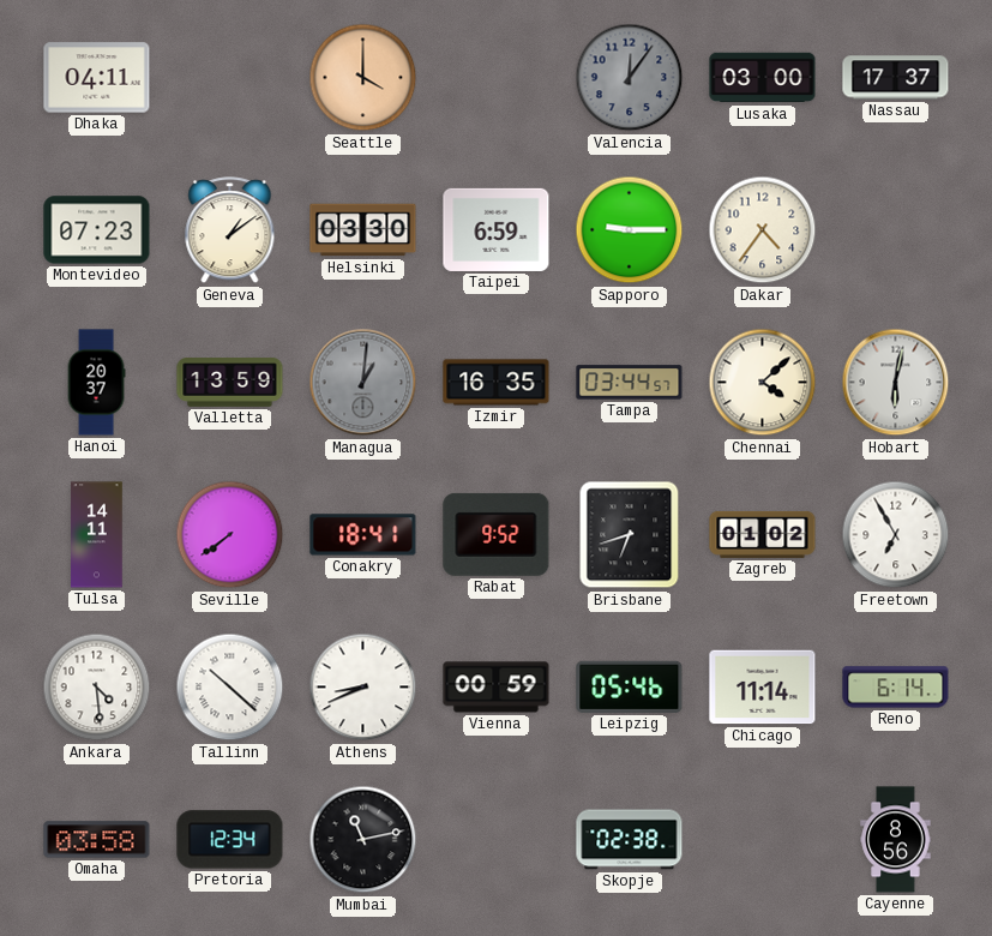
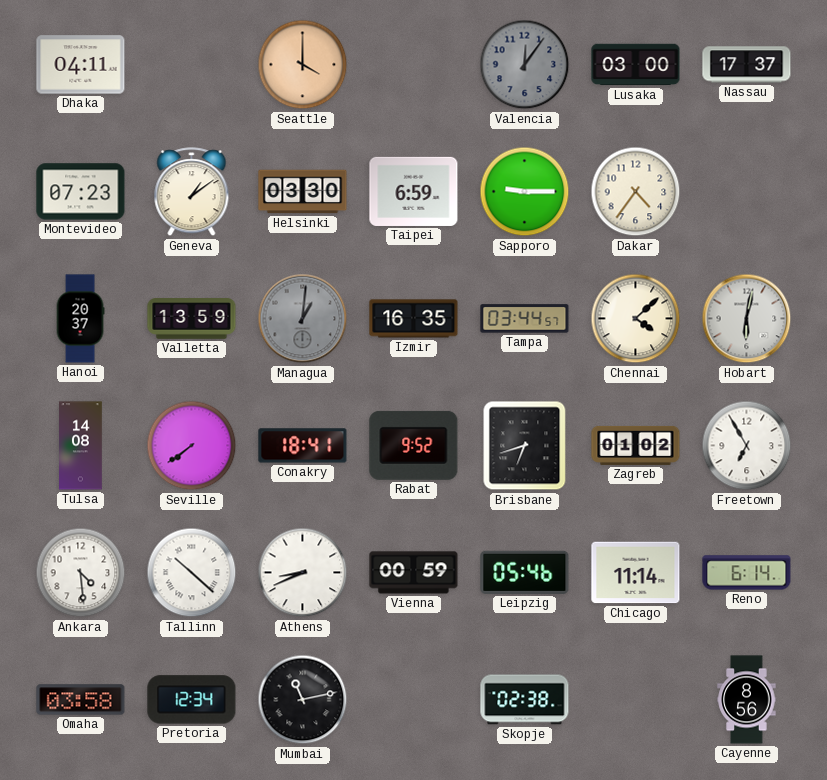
Tulsa: 14:11 -> 14:08
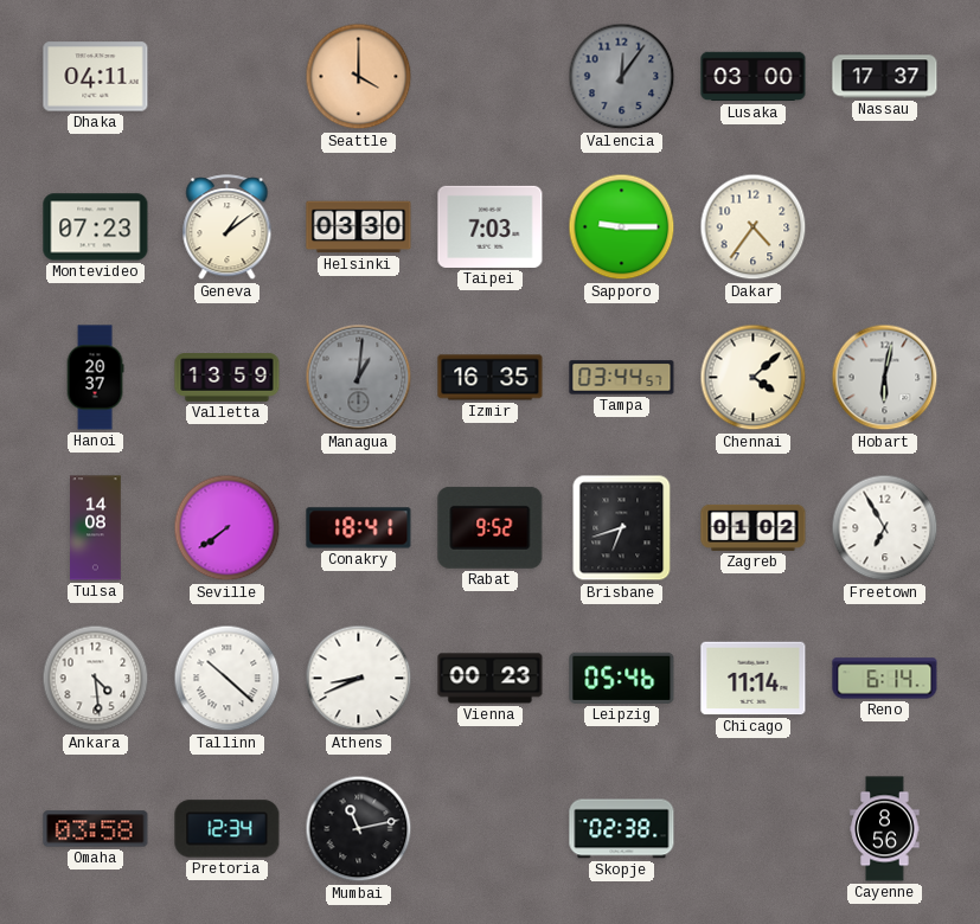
Taipei: 6:59 -> 7:03
Vienna: 00:59 -> 00:23
